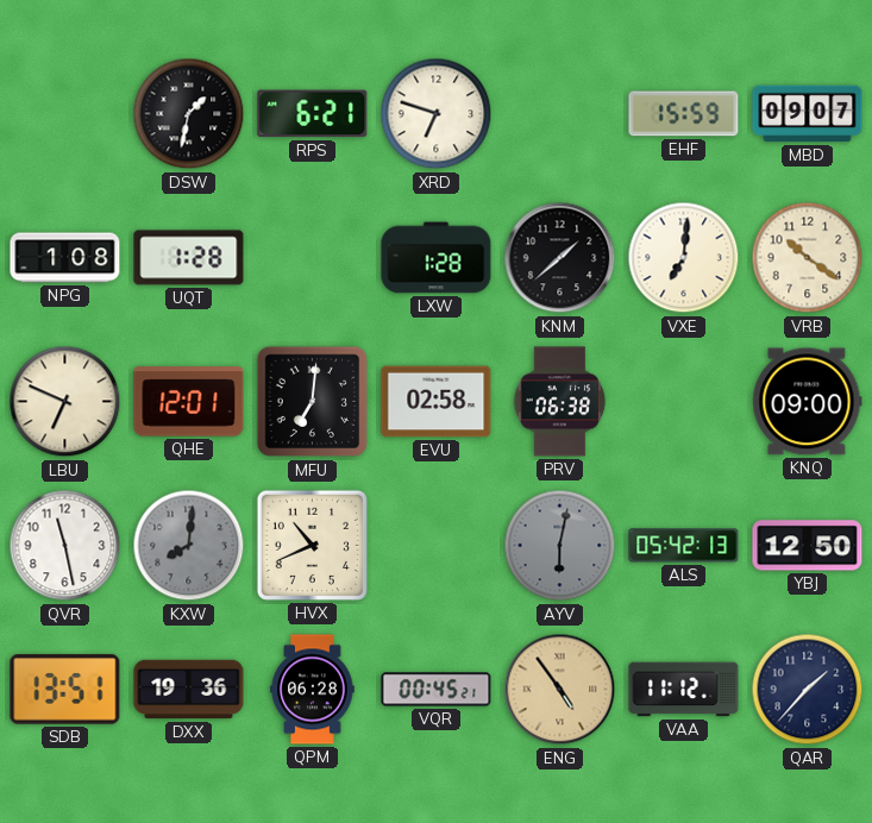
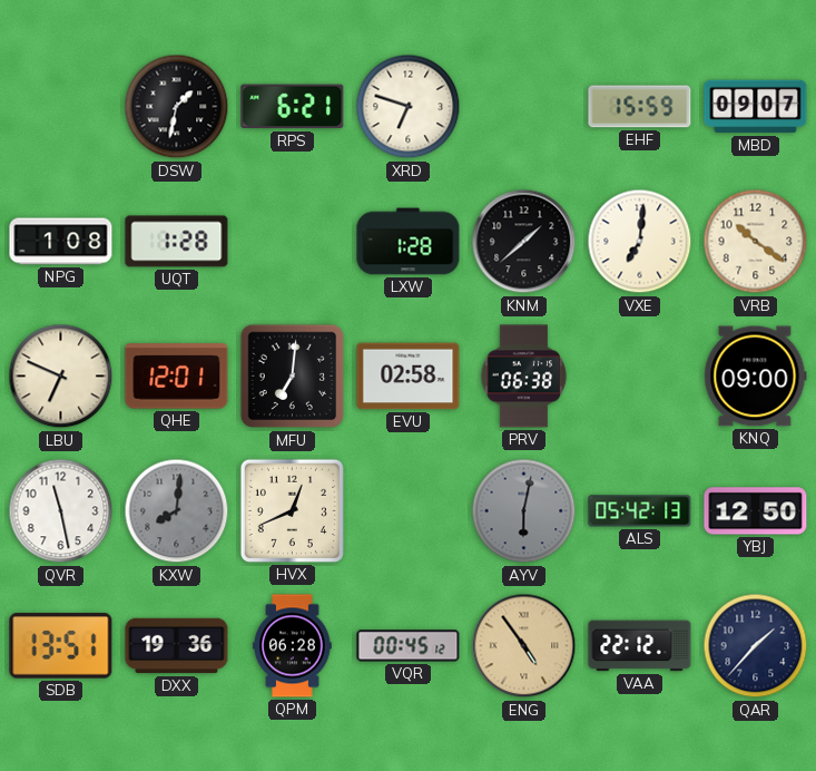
HVX: 10:41 -> 12:41
VQR: 00:45:21 -> 00:45:12
VAA: 11:12 -> 22:12
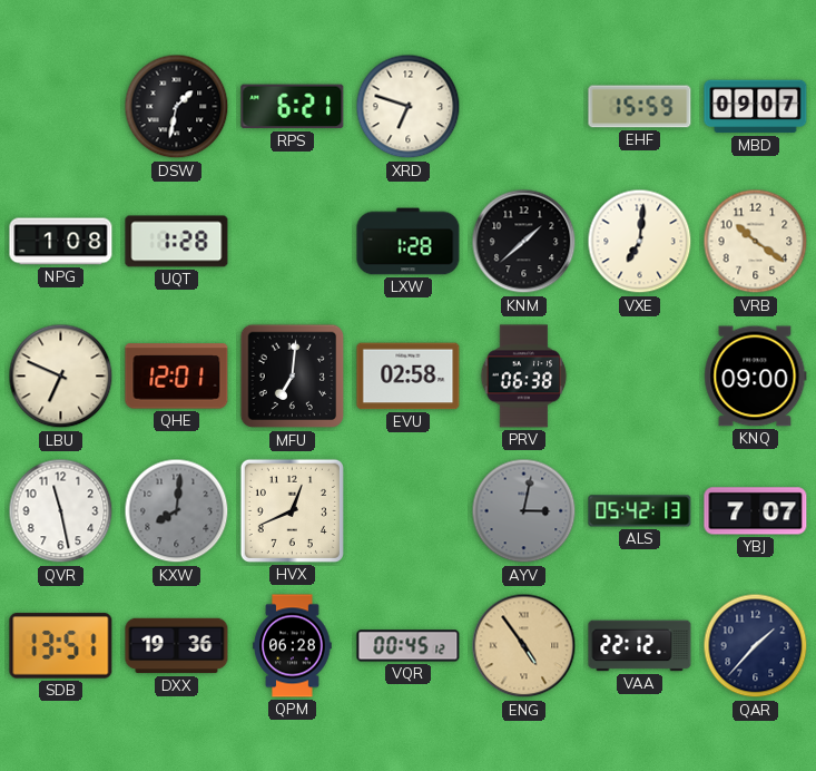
AYV: 6:02 -> 3:02
YBJ: 12:50 -> 7:07
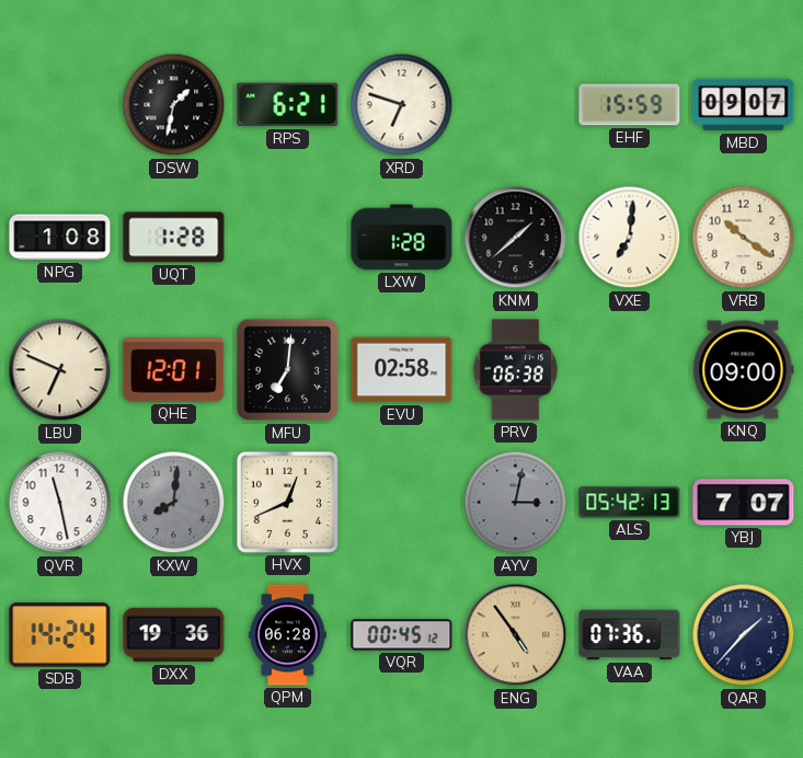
SDB: 13:51 -> 14:24
VAA: 22:12 -> 07:36
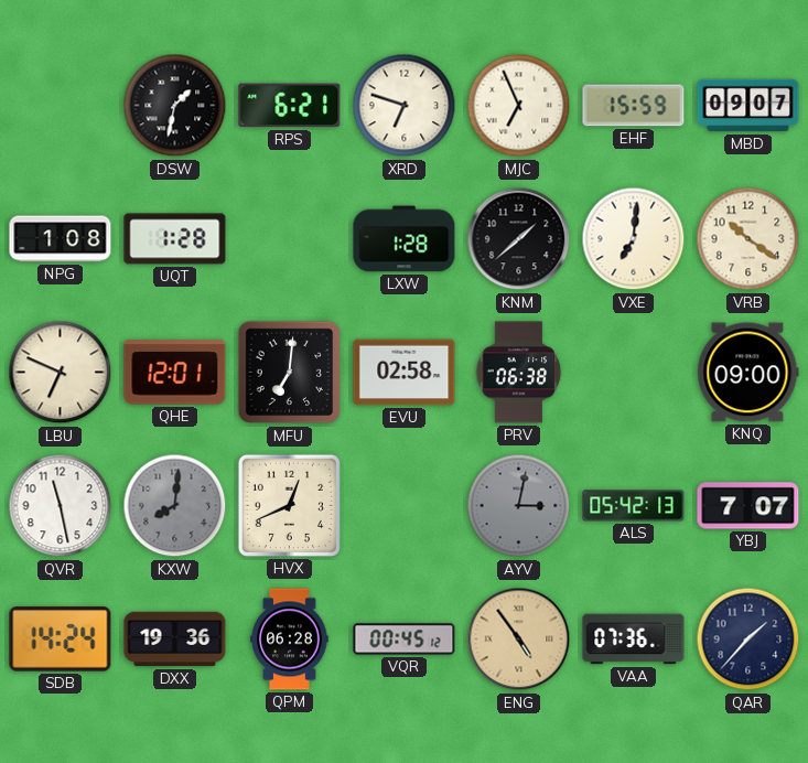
MJC: none -> 6:56
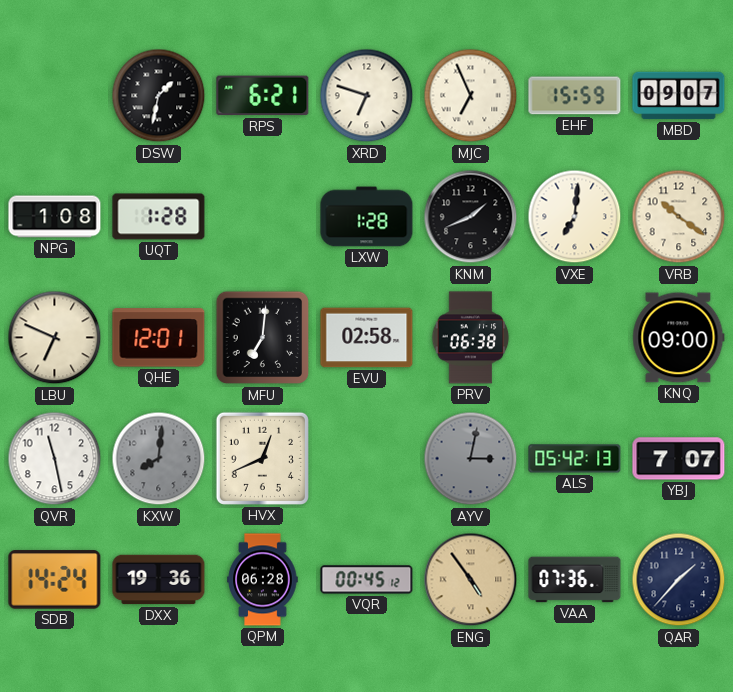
KNM: 1:38 -> 1:41
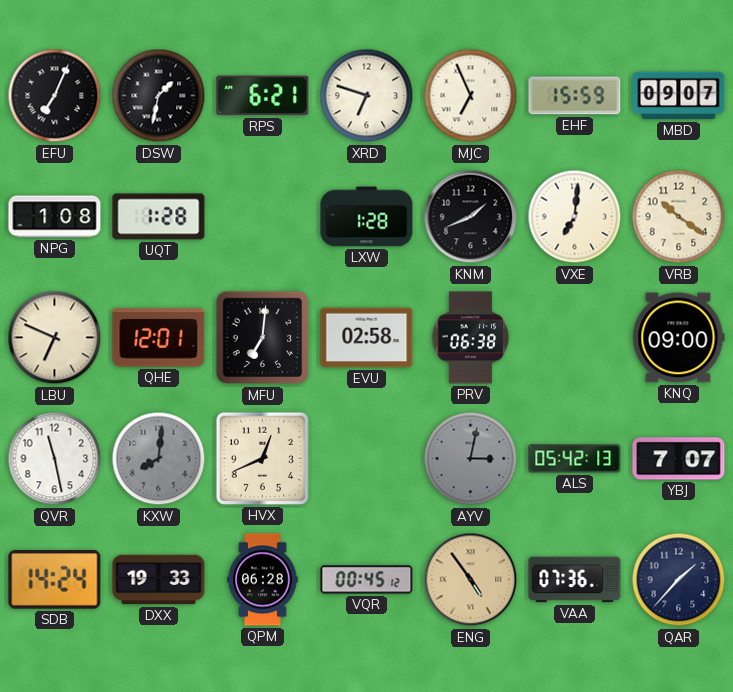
EFU: none -> 7:04
DXX: 19:36 -> 19:33
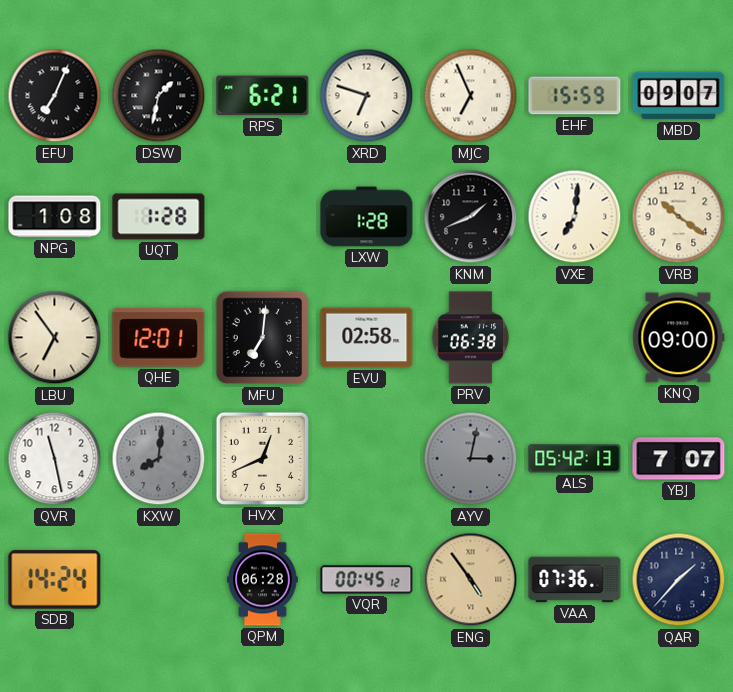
LBU: 6:49 -> 6:54
DXX: 19:33 -> none
